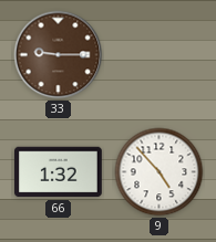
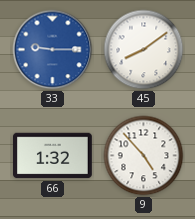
33 dial: brown -> blue
45: none -> 8:09
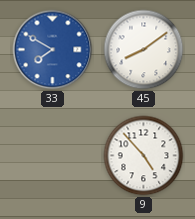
33: 9:15 -> 7:50
66: 1:32 -> none
